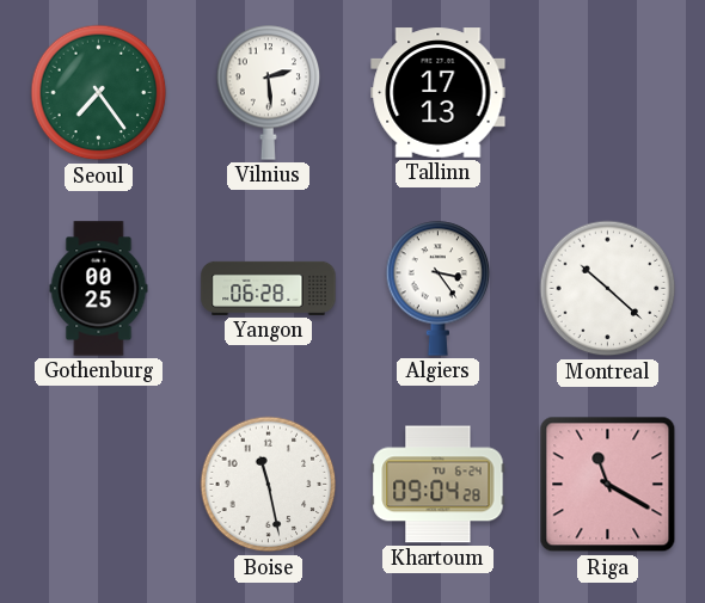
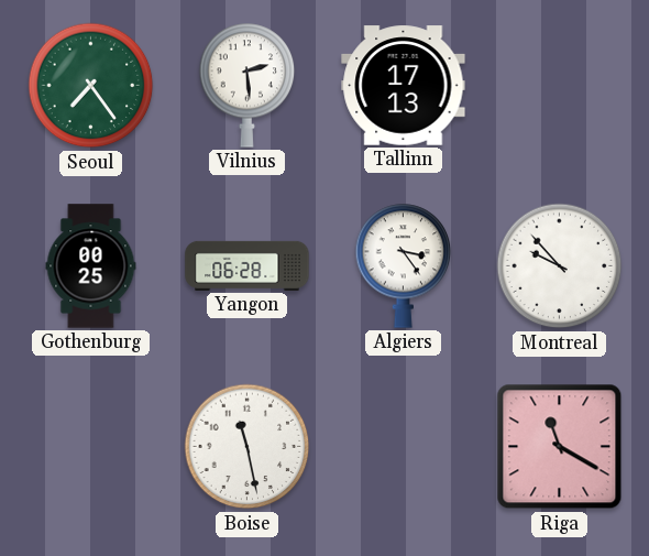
Montreal: 10:22 -> 9:53
Khartoum: 09:04 -> none
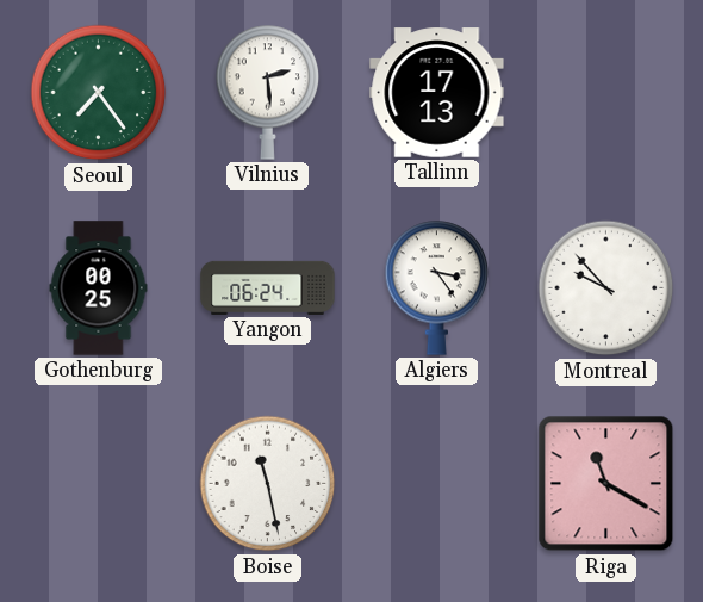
Yangon: 06:28 -> 06:24
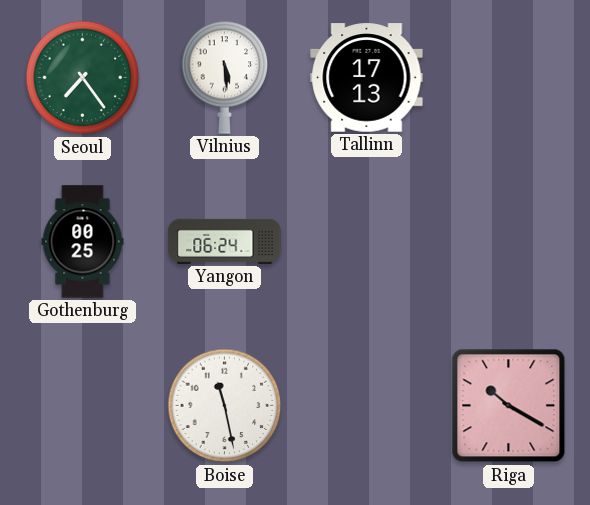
Vilnius: 2:29 -> 5:29
Algiers: 3:24 -> none
Montreal: 9:53 -> none
Riga: 11:20 -> 10:20
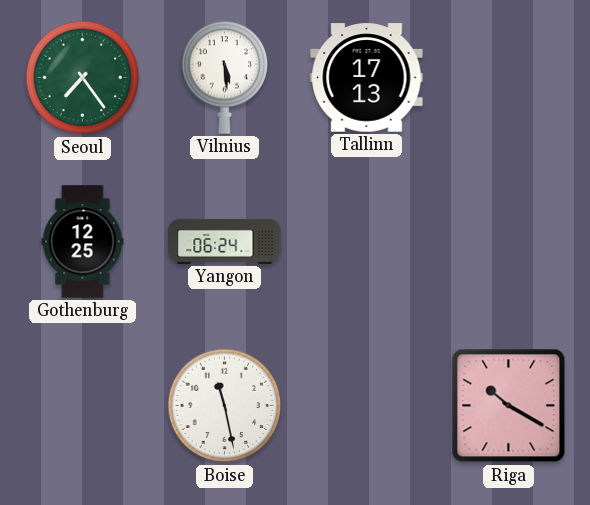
Gothenburg: 00:25 -> 12:25
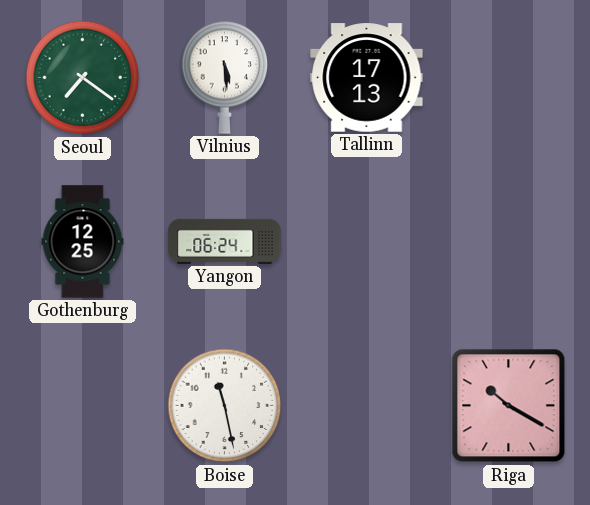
Seoul: 7:24 -> 7:21
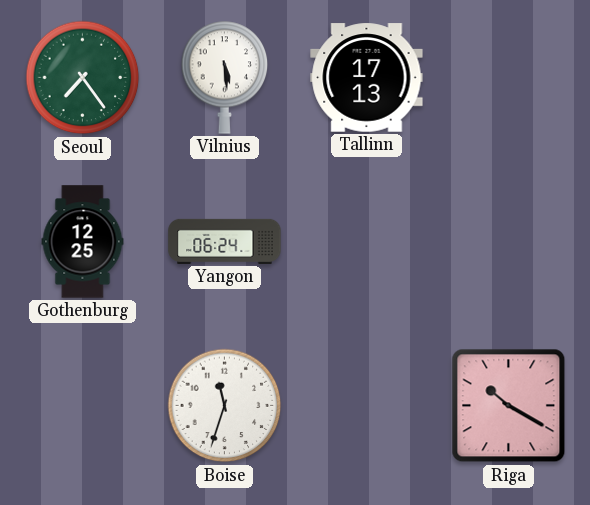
Seoul: 7:21 -> 7:24
Boise: 11:28 -> 11:33
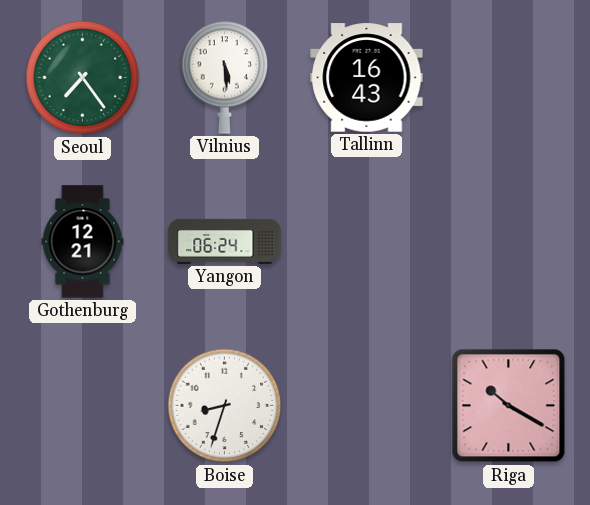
Tallinn: 17:13 -> 16:43
Gothenburg: 12:25 -> 12:21
Boise: 11:33 -> 8:33
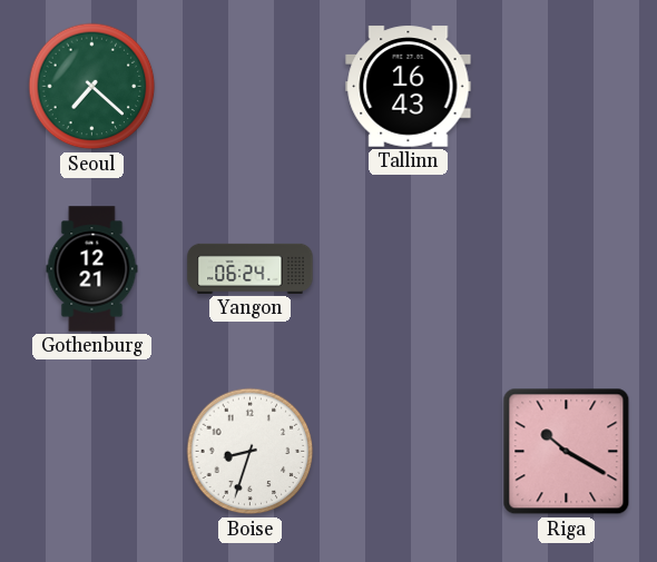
Seoul: 7:24 -> 7:22
Vilnius: 5:29 -> none
